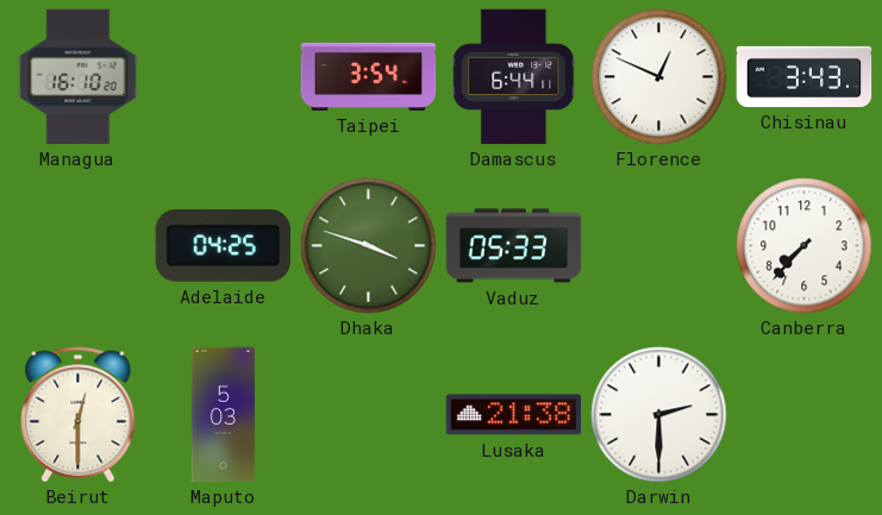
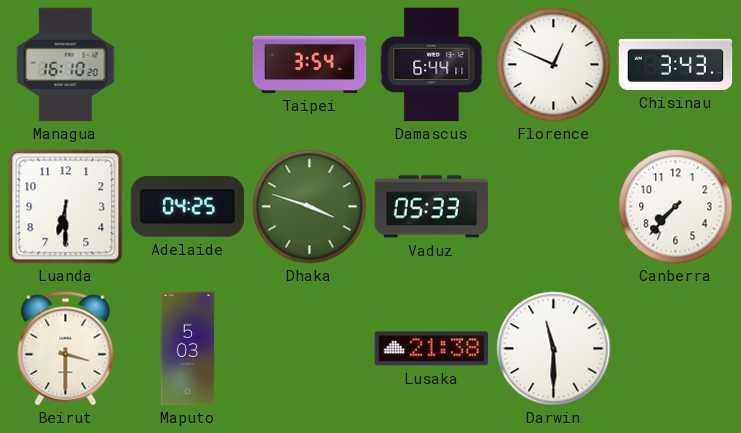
Luanda: none -> 6:30
Beirut: 12:30 -> 3:30
Darwin: 2:30 -> 11:30
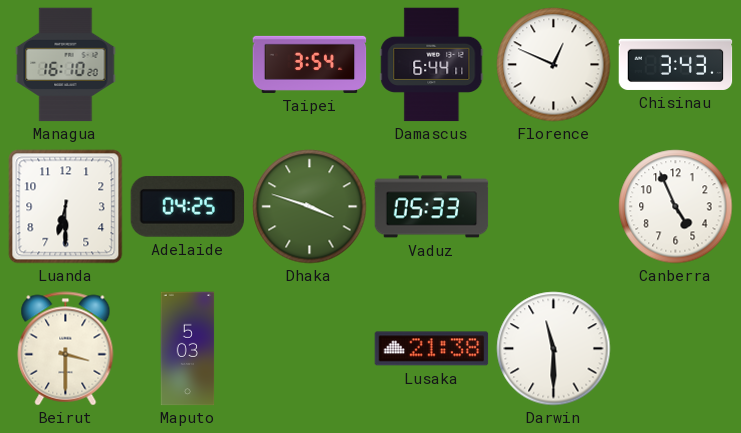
Canberra: 7:37 -> 4:56
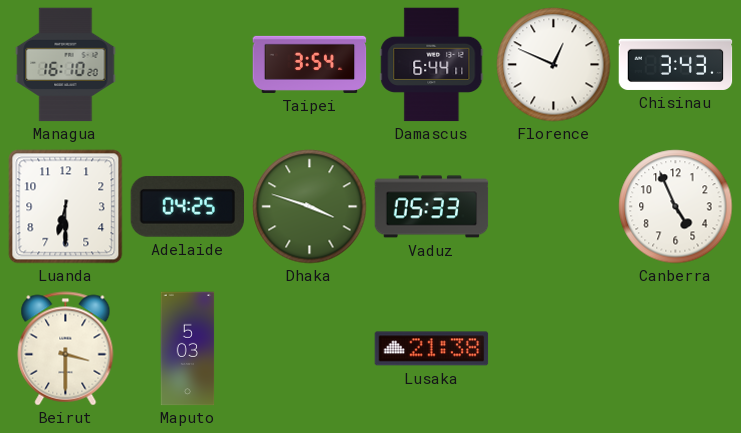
Darwin: 11:30 -> none
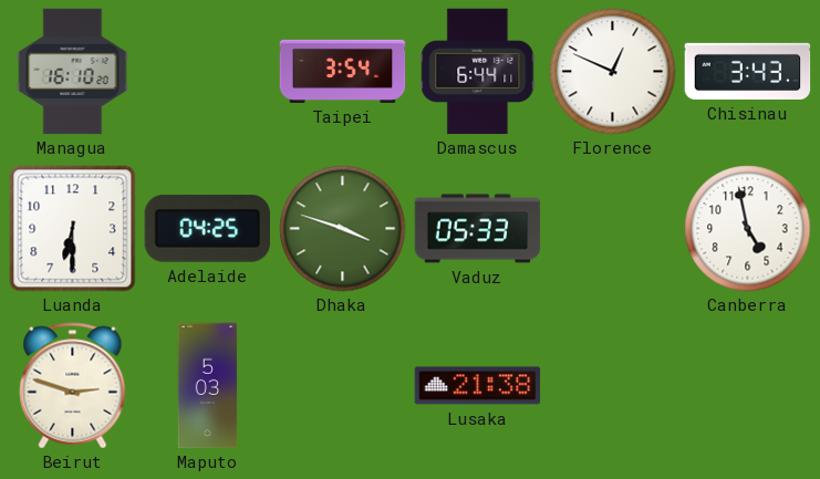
Canberra: 4:56 -> 4:58
Beirut: 3:30 -> 2:48
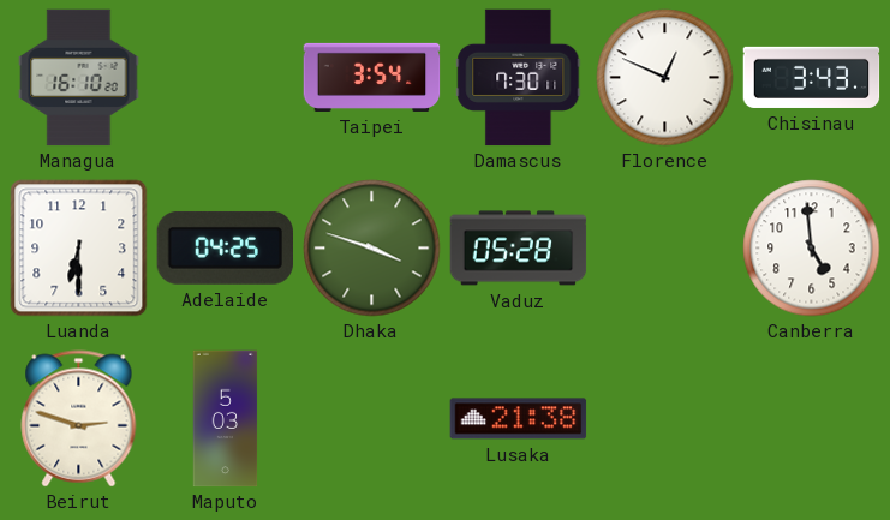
Damascus: 6:44 -> 7:30
Vaduz: 05:33 -> 05:28
Canberra: 4:58 -> 4:59
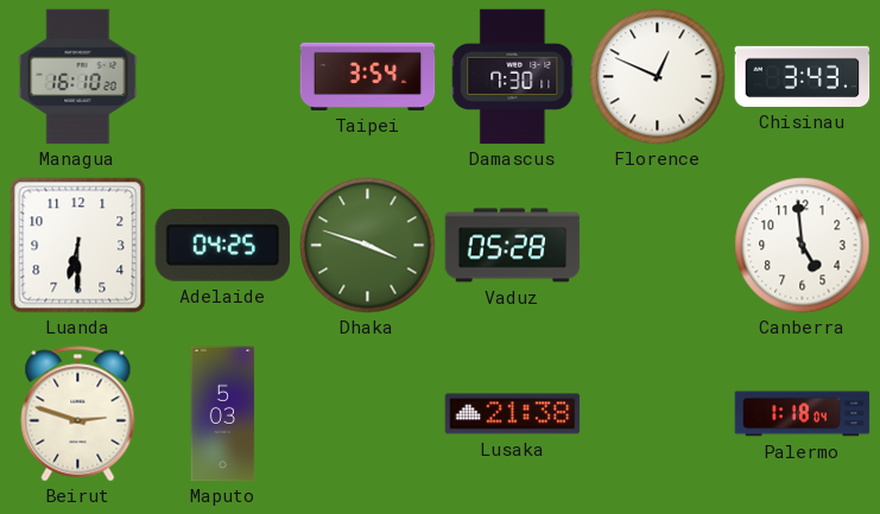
Palermo: none -> 1:18
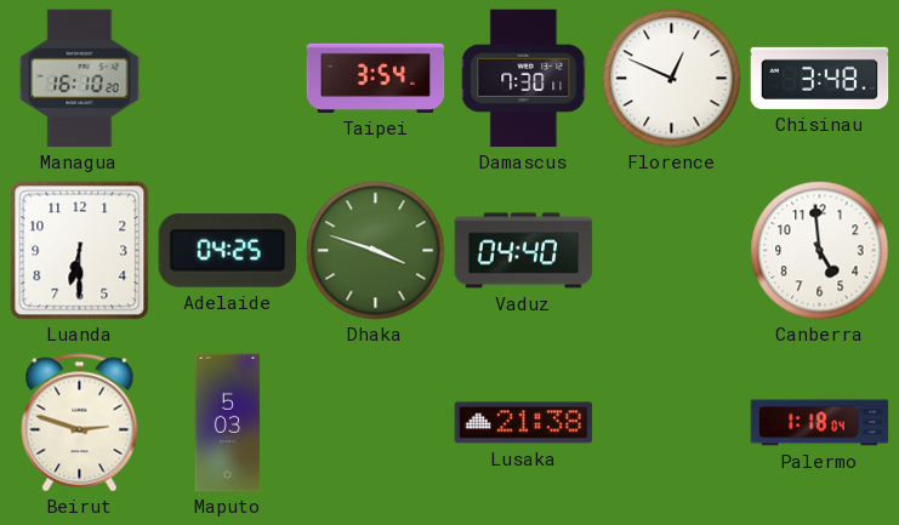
Chisinau: 3:43 -> 3:48
Vaduz: 05:28 -> 04:40
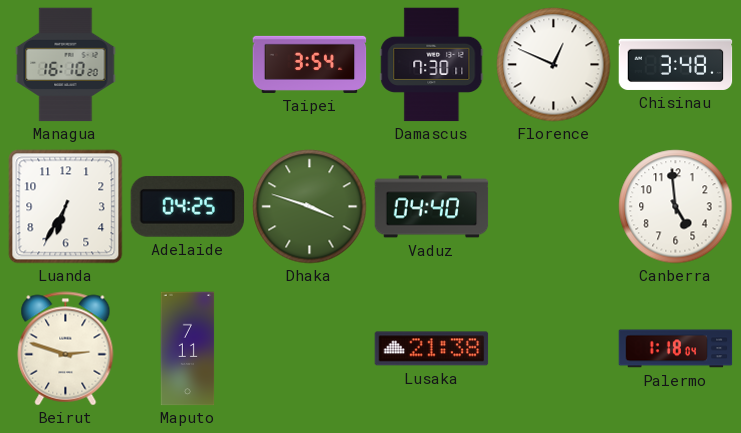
Luanda: 6:30 -> 6:35
Maputo: 5:03 -> 7:11
